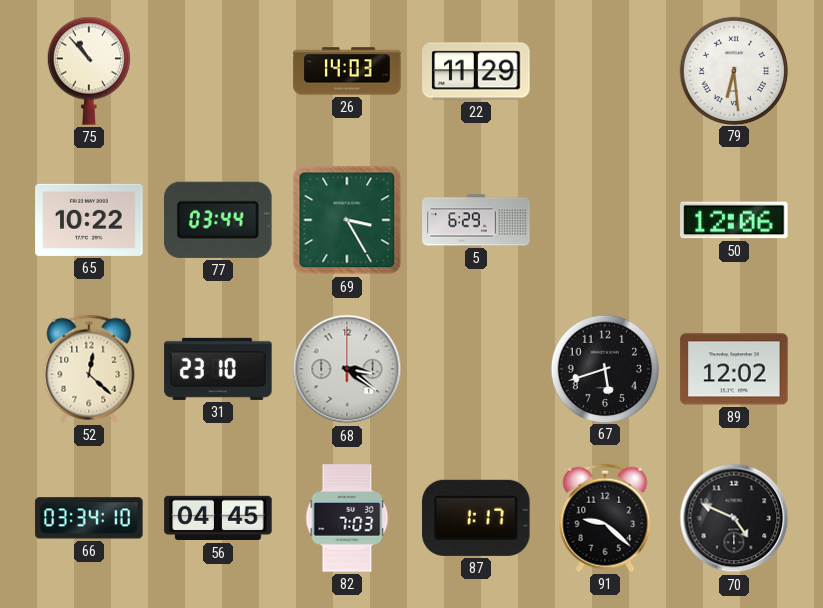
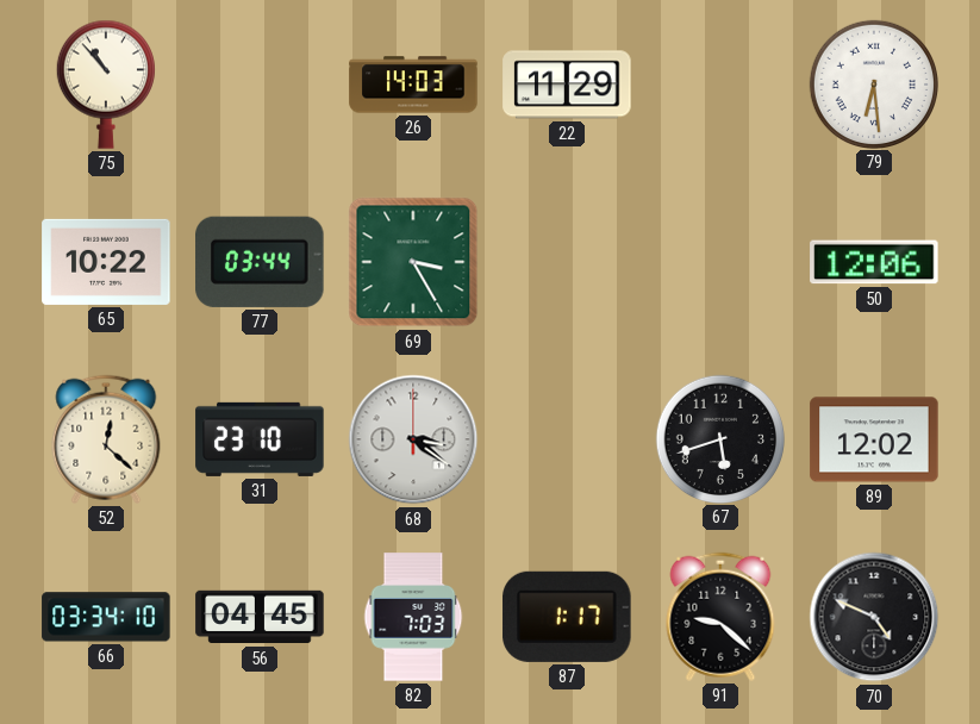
5: 6:29 -> none
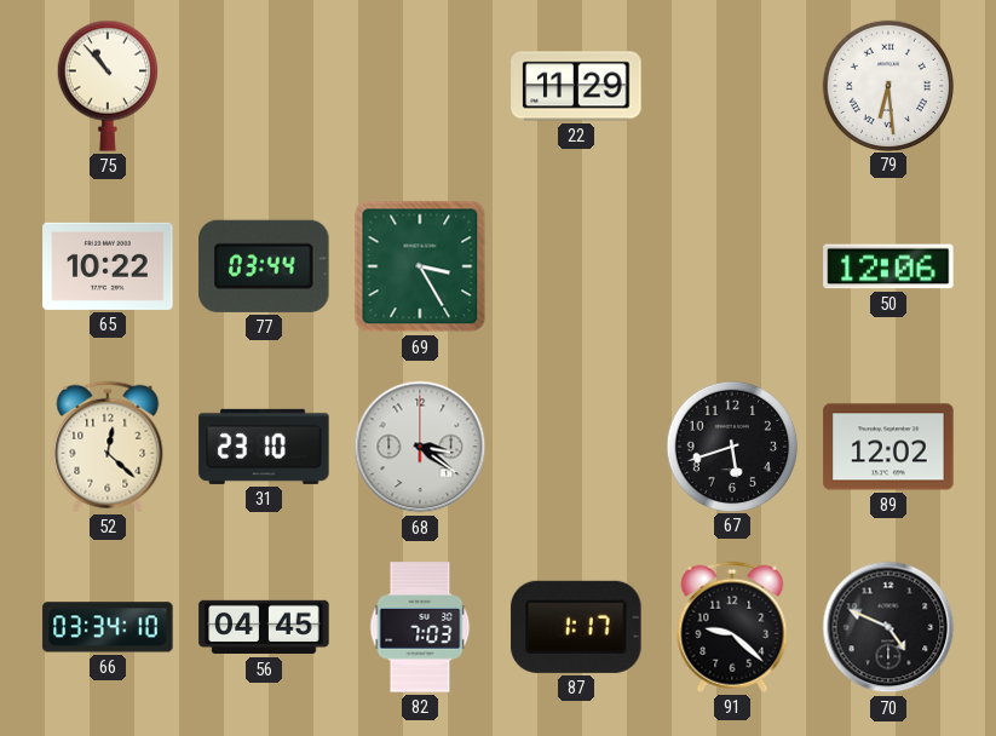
26: 14:03 -> none
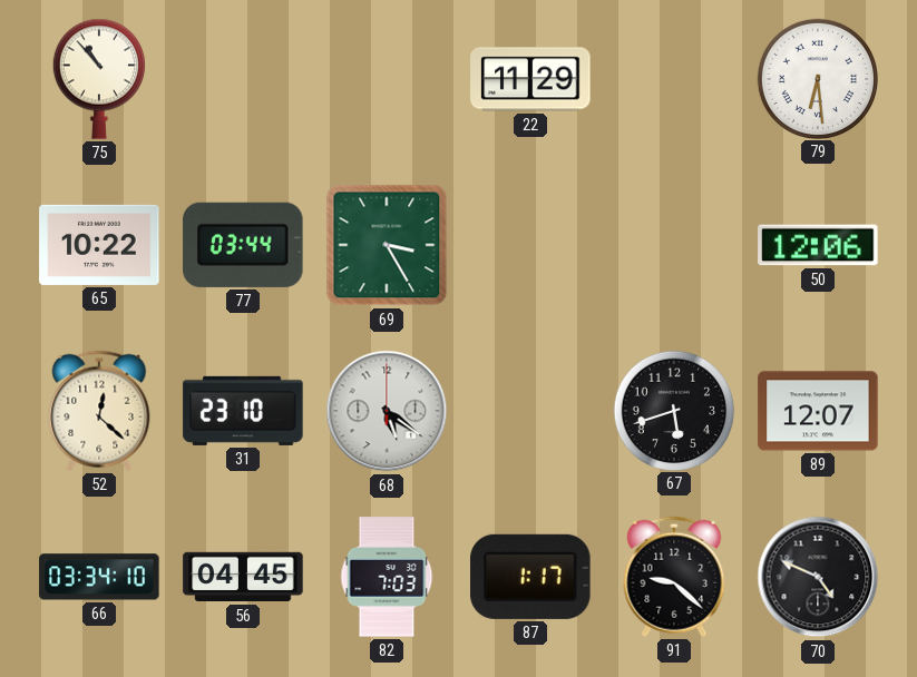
68: 3:21 -> 5:21
89: 12:02 -> 12:07
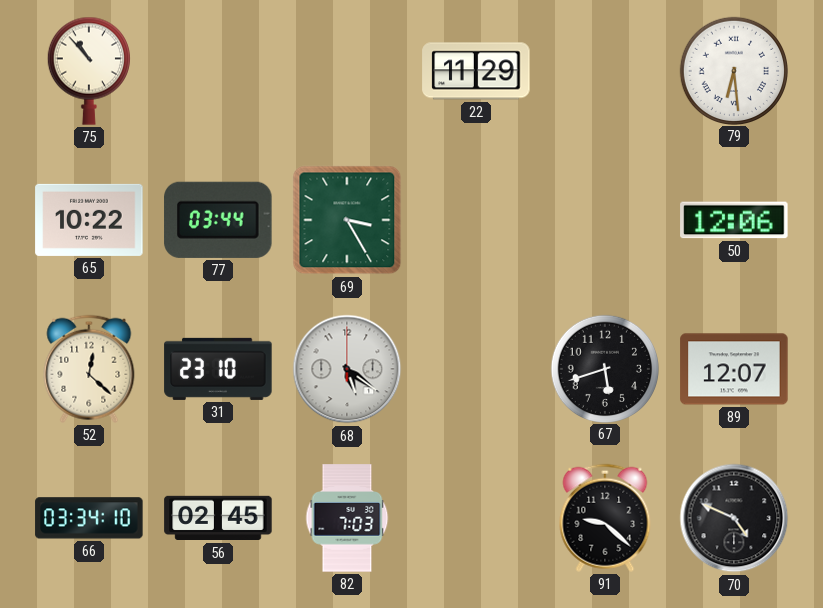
56: 04:45 -> 02:45
87: 1:17 -> none
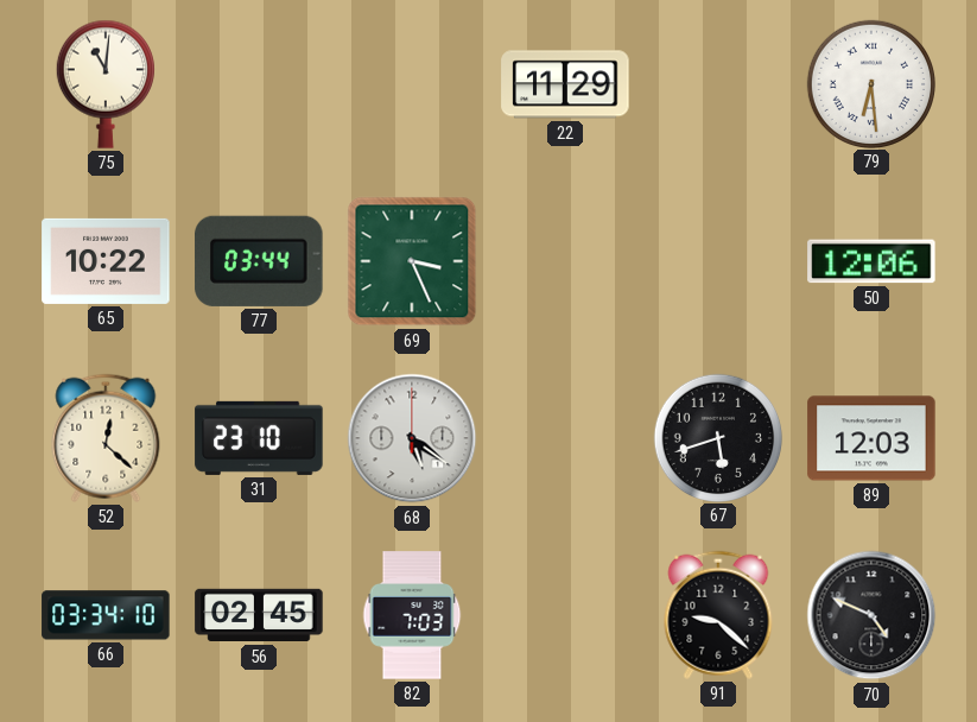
75: 10:53 -> 11:01
69: 3:25 -> 3:26
89: 12:07 -> 12:03
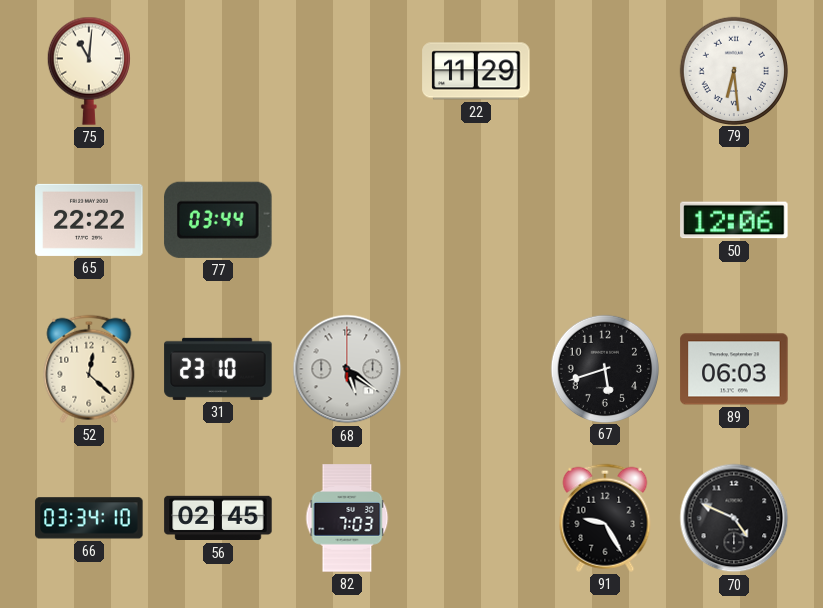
65: 10:22 -> 22:22
69: 3:26 -> none
89: 12:03 -> 06:03
91: 9:22 -> 9:25
